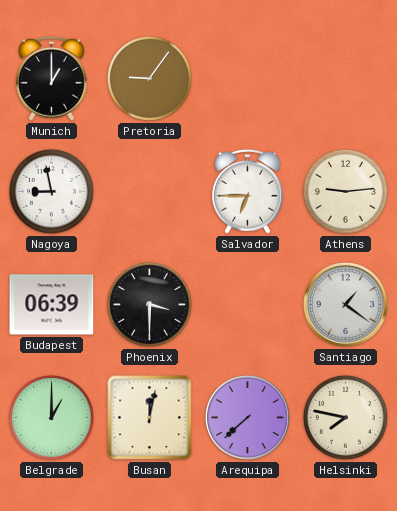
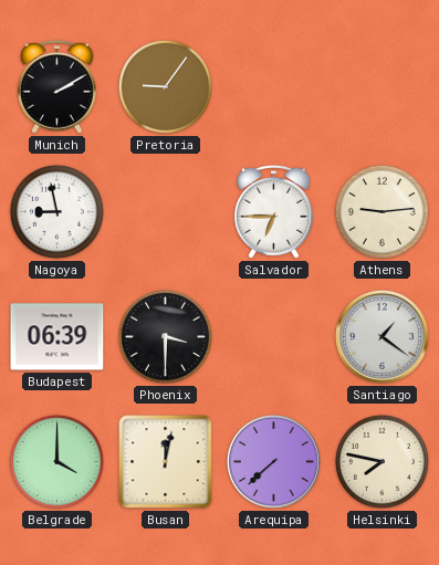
Munich: 1:00 -> 2:10
Belgrade: 1:00 -> 4:00
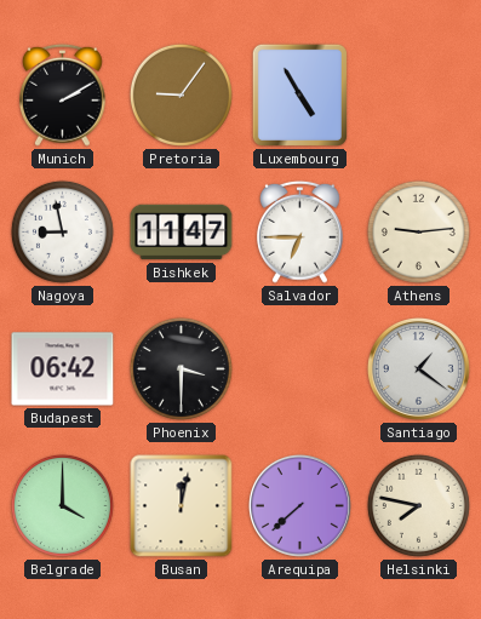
Luxembourg: none -> 4:55
Bishkek: none -> 11:47
Budapest: 06:39 -> 06:42
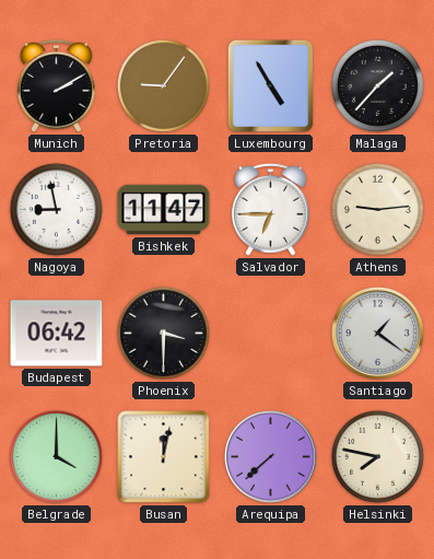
Malaga: none -> 1:37
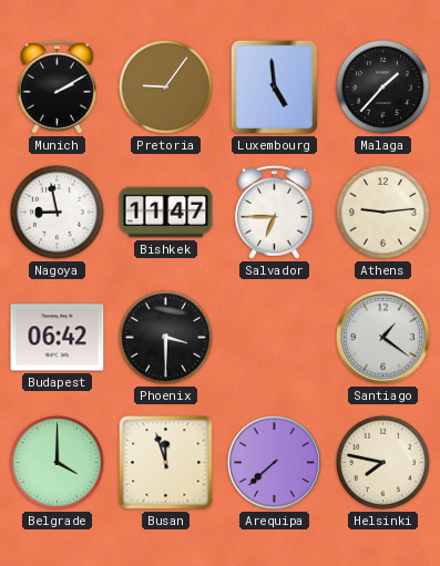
Luxembourg: 4:55 -> 4:59
Busan: 12:02 -> 11:57
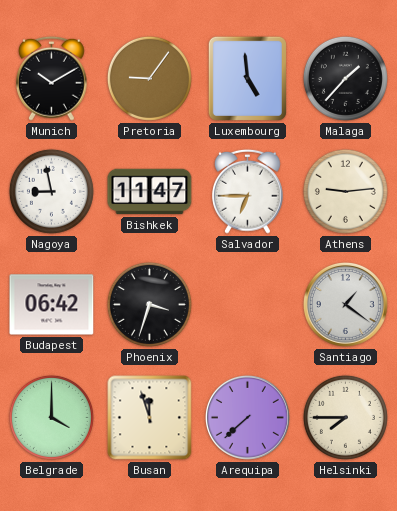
Munich: 2:10 -> 10:10
Phoenix: 3:30 -> 3:33
Helsinki: 7:47 -> 7:45
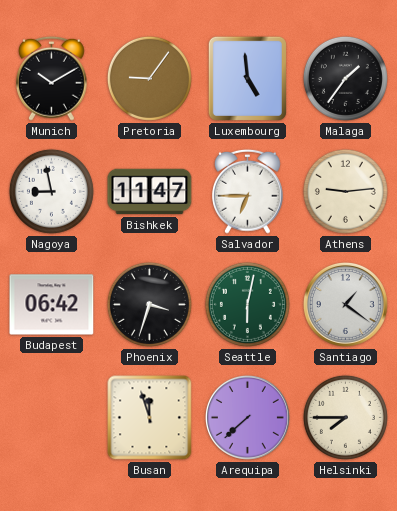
Malaga: 1:37 -> 1:36
Seattle: none -> 6:02
Belgrade: 4:00 -> none
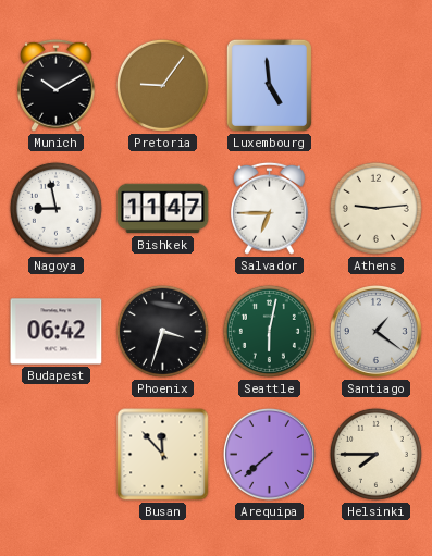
Malaga: 1:36 -> none
Busan: 11:57 -> 11:53
